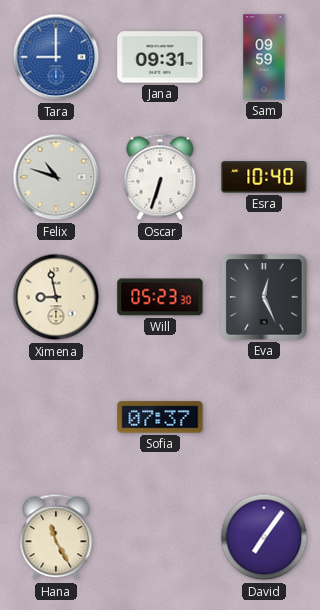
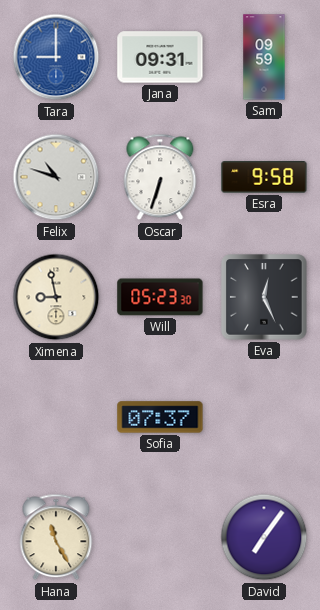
Esra: 10:40 -> 9:58
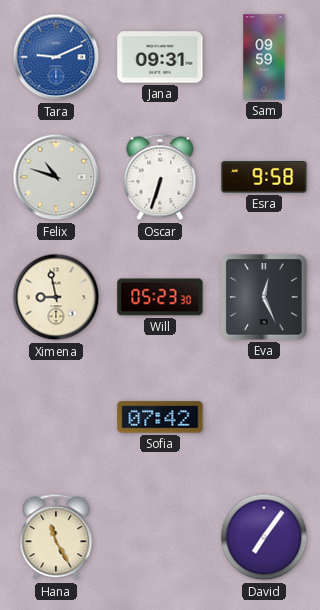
Tara: 9:00 -> 9:11
Sofia: 07:37 -> 07:42
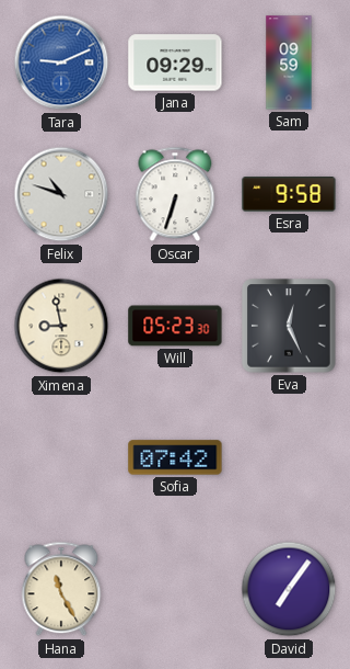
Jana: 09:31 -> 09:29
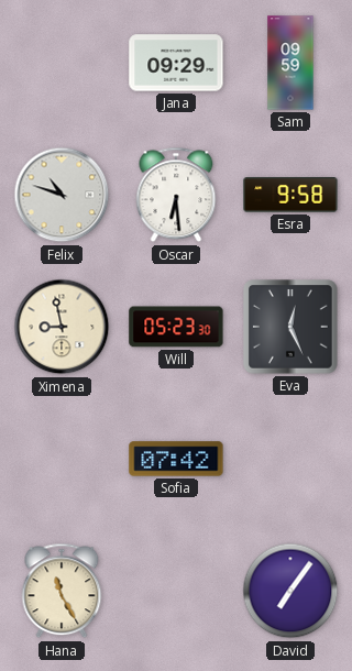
Tara: 9:11 -> none
Oscar: 6:33 -> 6:29
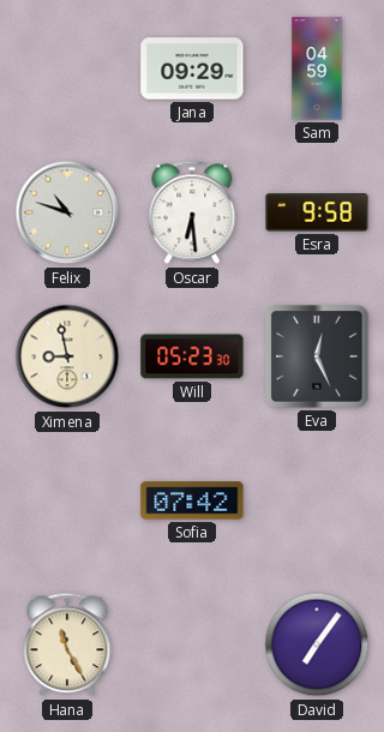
Sam: 09:59 -> 04:59
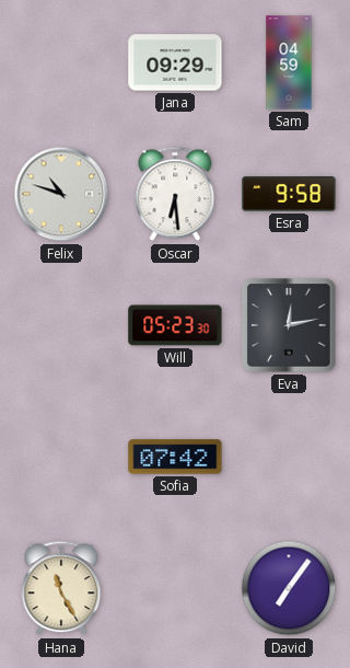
Ximena: 8:58 -> none
Eva: 12:26 -> 12:13
